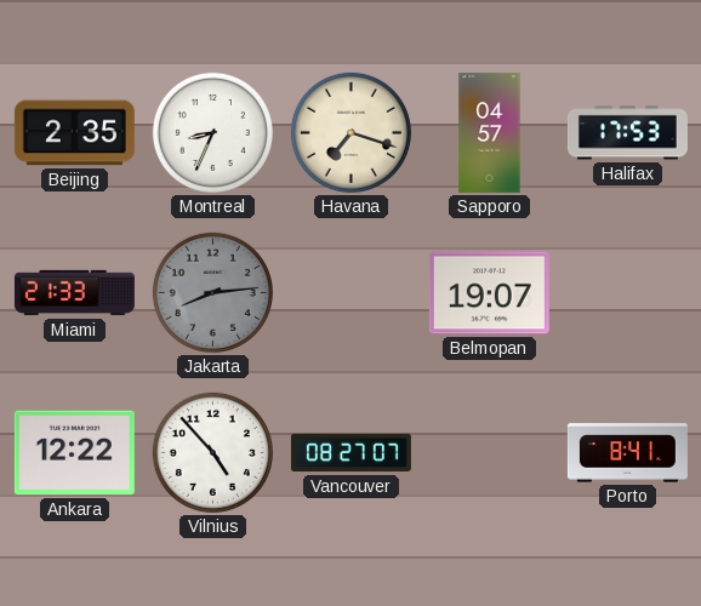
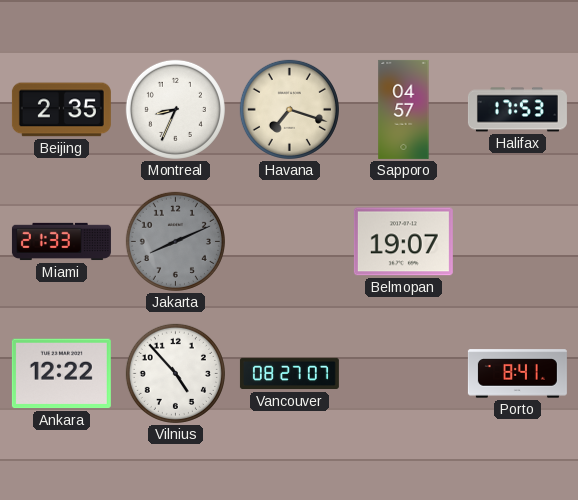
Jakarta: 8:14 -> 8:11
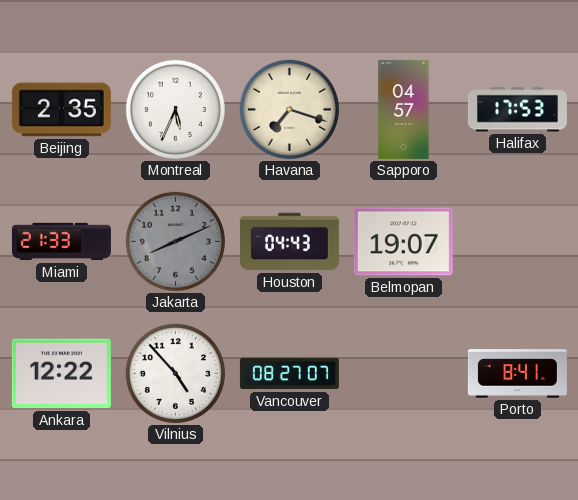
Montreal: 8:34 -> 5:34
Houston: none -> 04:43
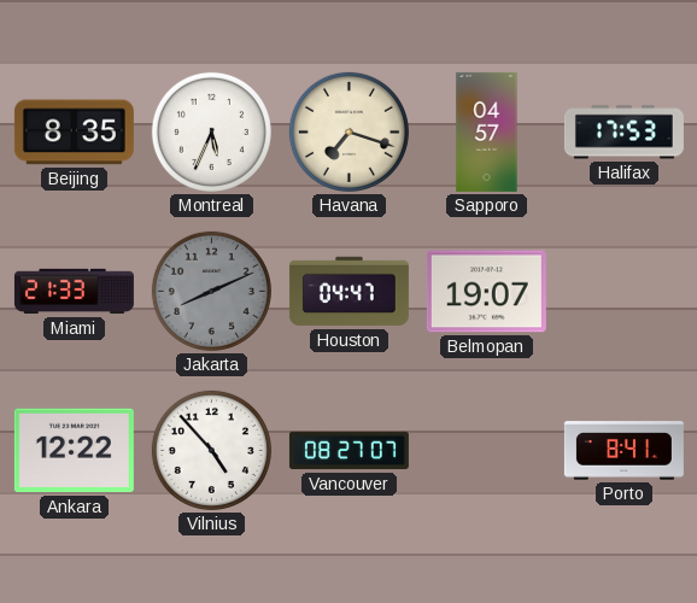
Beijing: 2:35 -> 8:35
Houston: 04:43 -> 04:47
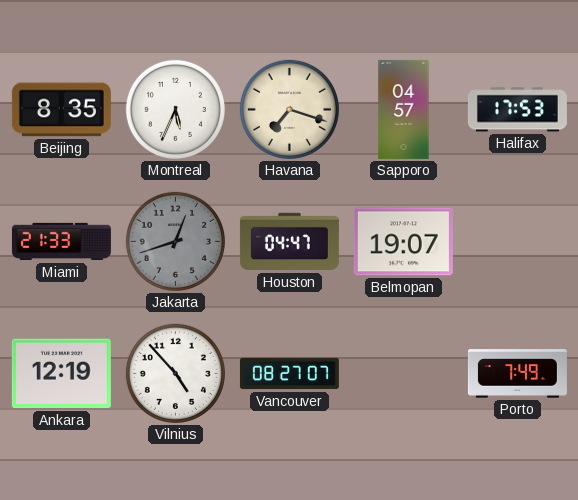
Jakarta: 8:11 -> 12:42
Ankara: 12:22 -> 12:19
Porto: 8:41 -> 7:49
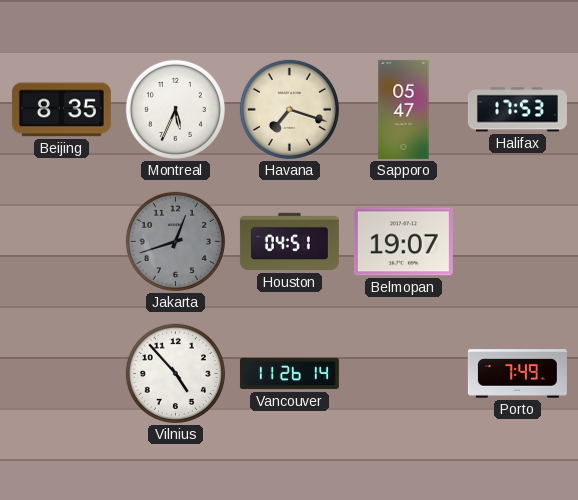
Sapporo: 04:57 -> 05:47
Miami: 21:33 -> none
Houston: 04:47 -> 04:51
Ankara: 12:19 -> none
Vancouver: 08:27 -> 11:26
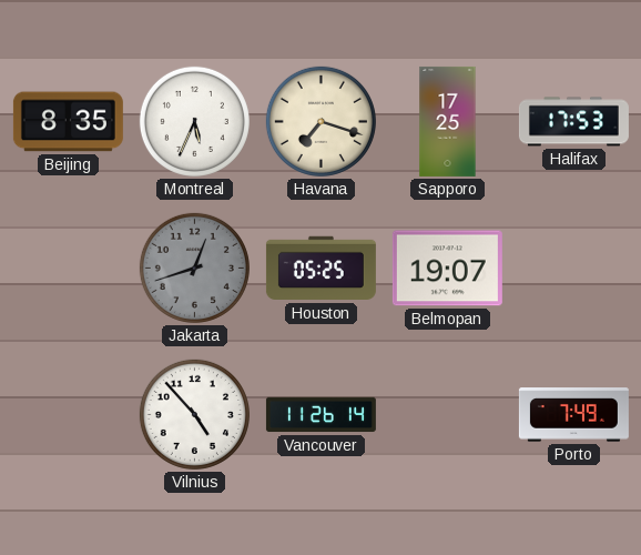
Sapporo: 05:47 -> 17:25
Houston: 04:51 -> 05:25
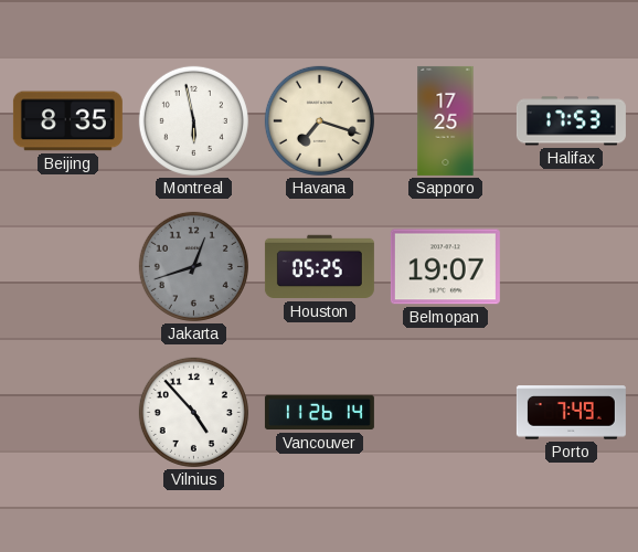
Montreal: 5:34 -> 5:58
